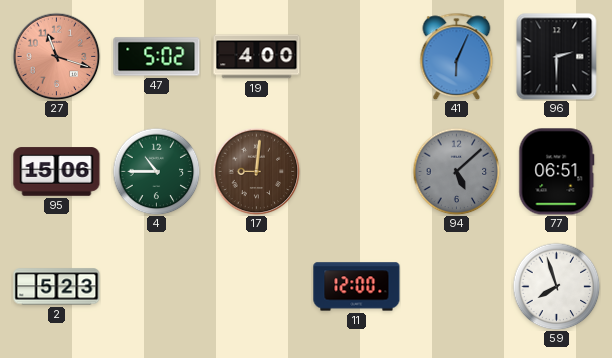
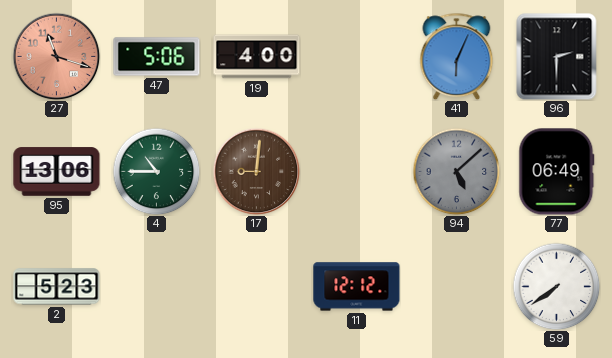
47: 5:02 -> 5:06
95: 15:06 -> 13:06
77: 06:51 -> 06:49
11: 12:00 -> 12:12
59: 7:57 -> 7:39
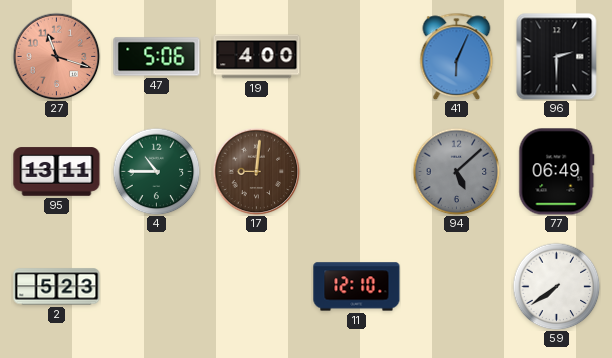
95: 13:06 -> 13:11
11: 12:12 -> 12:10
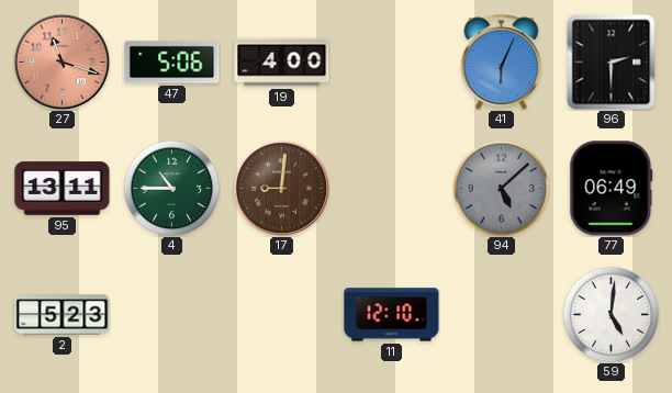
59: 7:39 -> 5:01
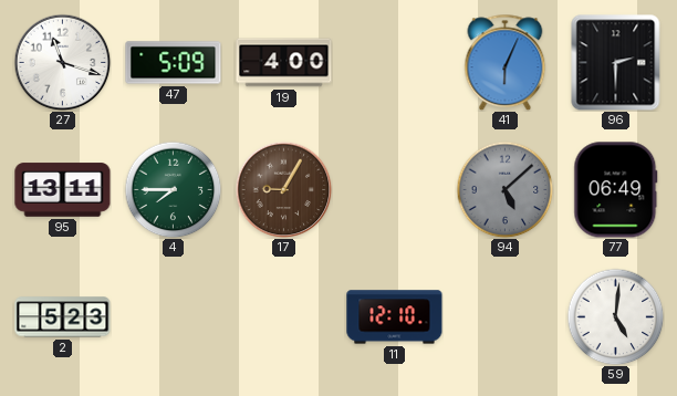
27 dial: salmon -> white
47: 5:06 -> 5:09
4: 10:45 -> 7:45
17: 9:01 -> 9:05
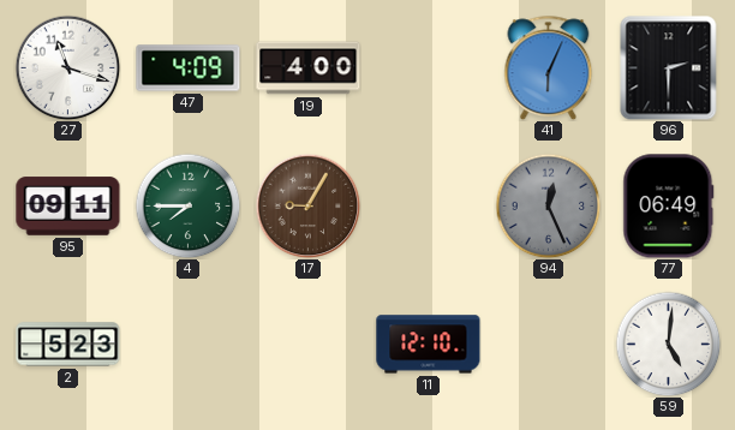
47: 5:09 -> 4:09
95: 13:11 -> 09:11
94: 5:08 -> 12:26
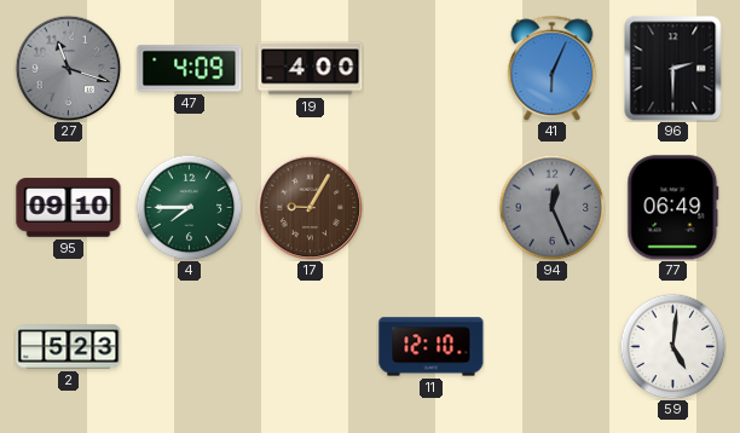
27 dial: white -> grey
95: 09:11 -> 09:10
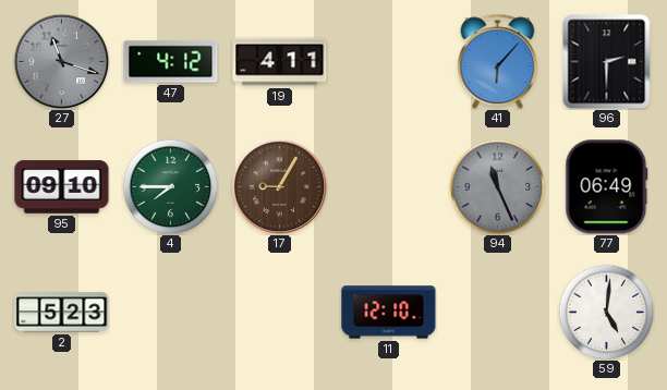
47: 4:09 -> 4:12
19: 4:00 -> 4:11
41: 6:04 -> 6:07
94: 12:26 -> 11:26
